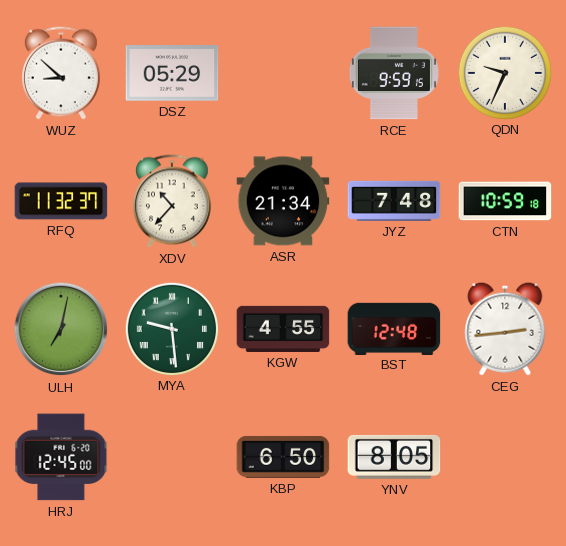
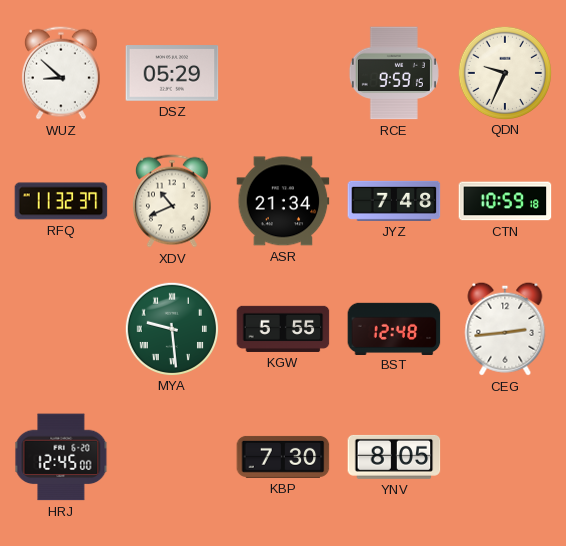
XDV: 10:37 -> 10:41
ULH: 7:02 -> none
KGW: 4:55 -> 5:55
KBP: 6:50 -> 7:30
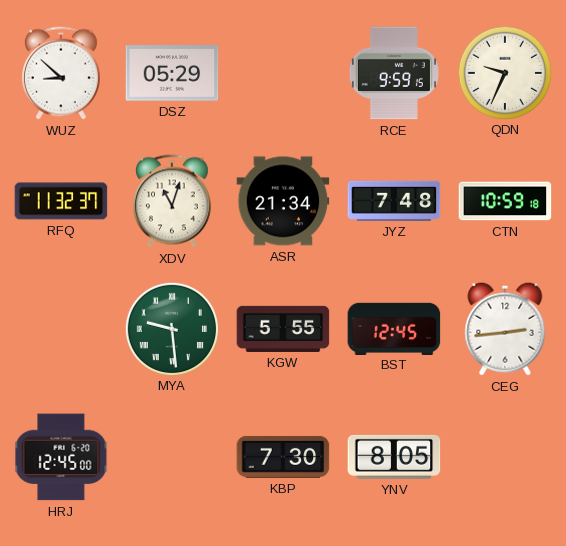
XDV: 10:41 -> 11:03
BST: 12:48 -> 12:45
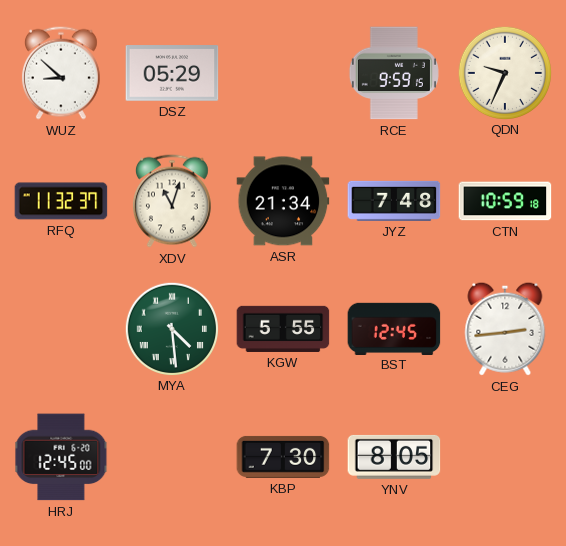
MYA: 9:29 -> 4:29
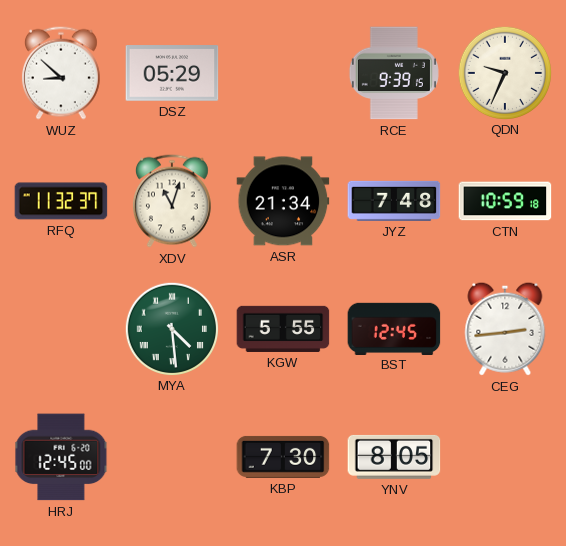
RCE: 9:59 -> 9:39
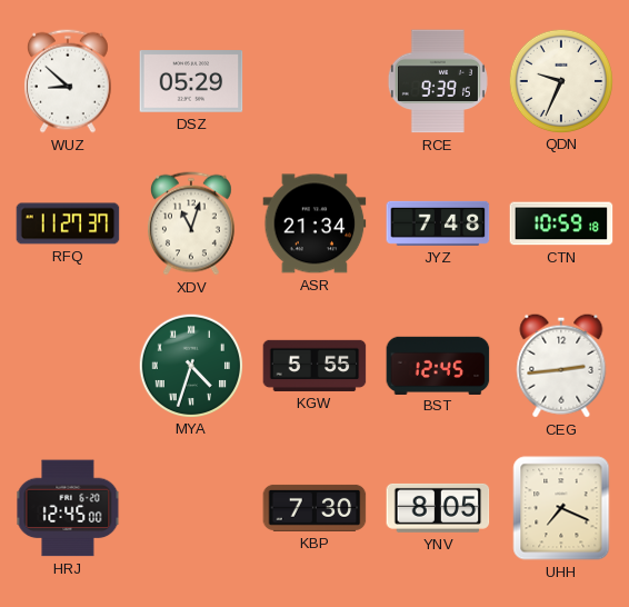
RFQ: 11:32 -> 11:27
MYA: 4:29 -> 4:33
UHH: none -> 7:19
